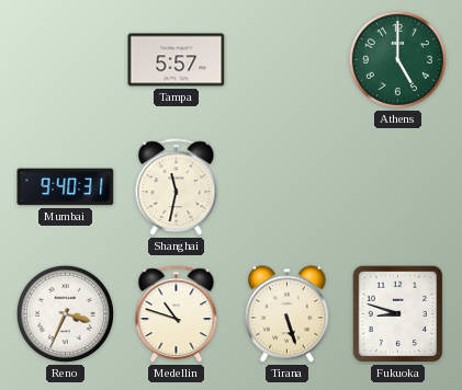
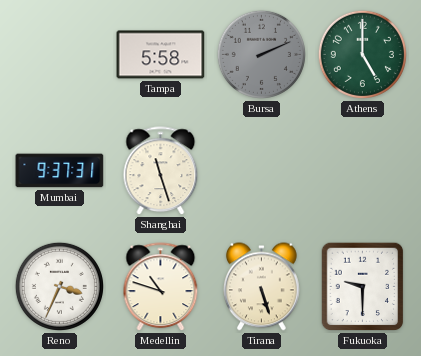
Tampa: 5:57 -> 5:58
Bursa: none -> 2:11
Mumbai: 9:40 -> 9:37
Shanghai: 11:32 -> 11:27
Fukuoka: 8:48 -> 9:30
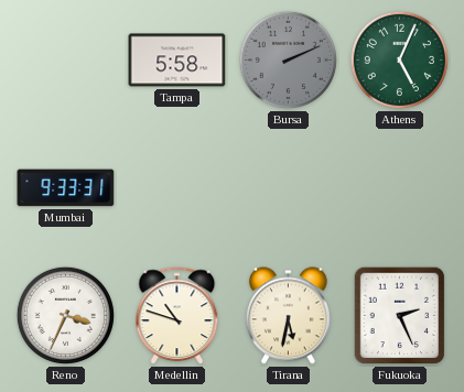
Athens: 5:00 -> 5:04
Mumbai: 9:37 -> 9:33
Shanghai: 11:27 -> none
Tirana: 5:27 -> 5:32
Fukuoka: 9:30 -> 2:26
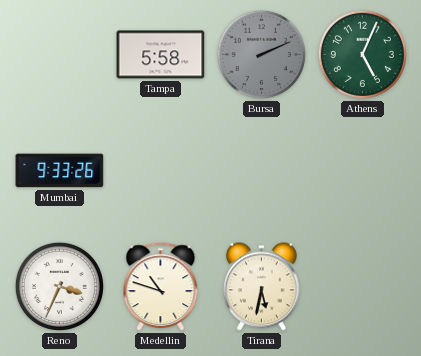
Mumbai: 9:33:31 -> 9:33:26
Fukuoka: 2:26 -> none
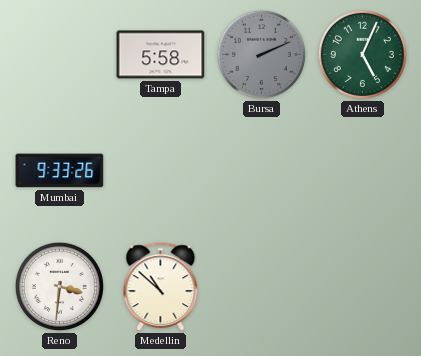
Reno: 3:34 -> 3:31
Medellin: 10:48 -> 10:52
Tirana: 5:32 -> none
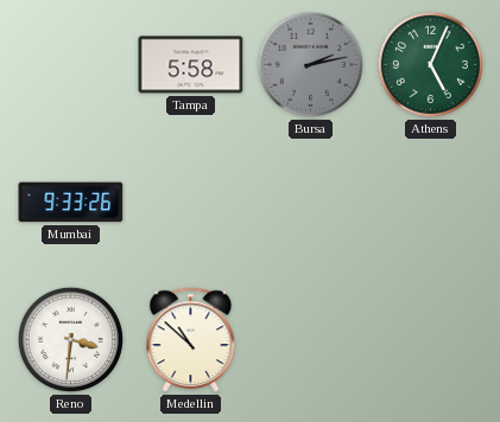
Bursa: 2:11 -> 2:13
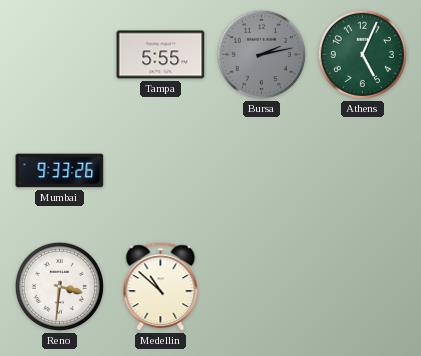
Tampa: 5:58 -> 5:55
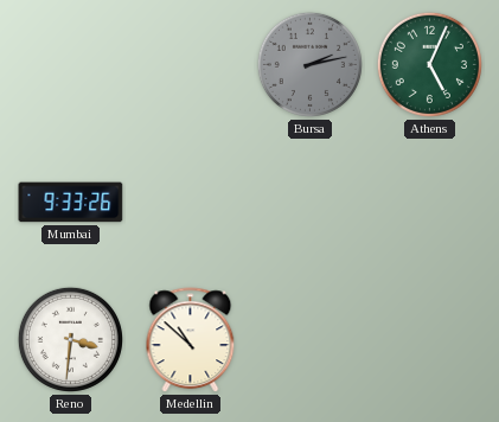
Tampa: 5:55 -> none
